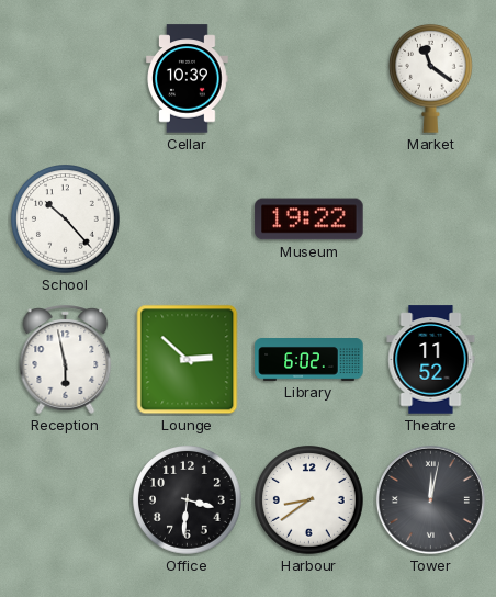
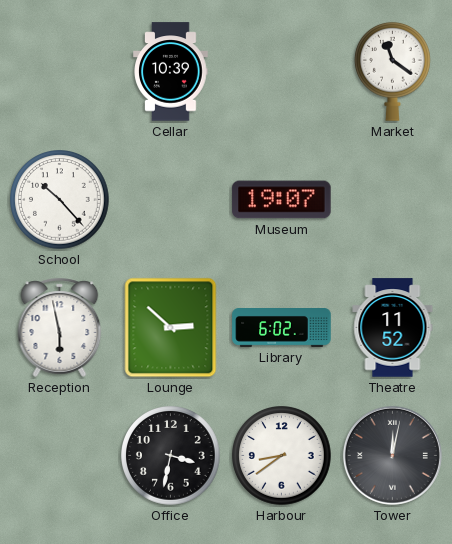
Museum: 19:22 -> 19:07
Office: 3:31 -> 3:32
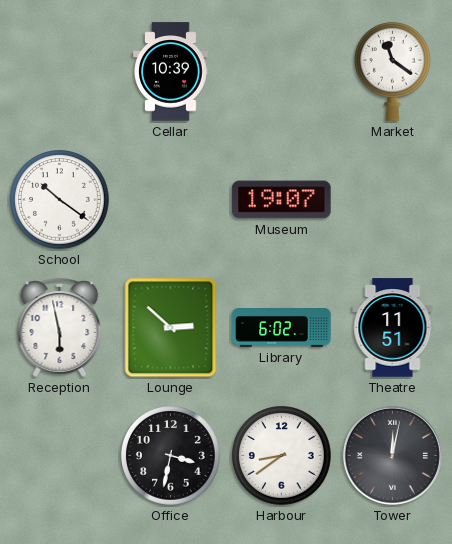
School: 10:23 -> 10:21
Theatre: 11:52 -> 11:51
